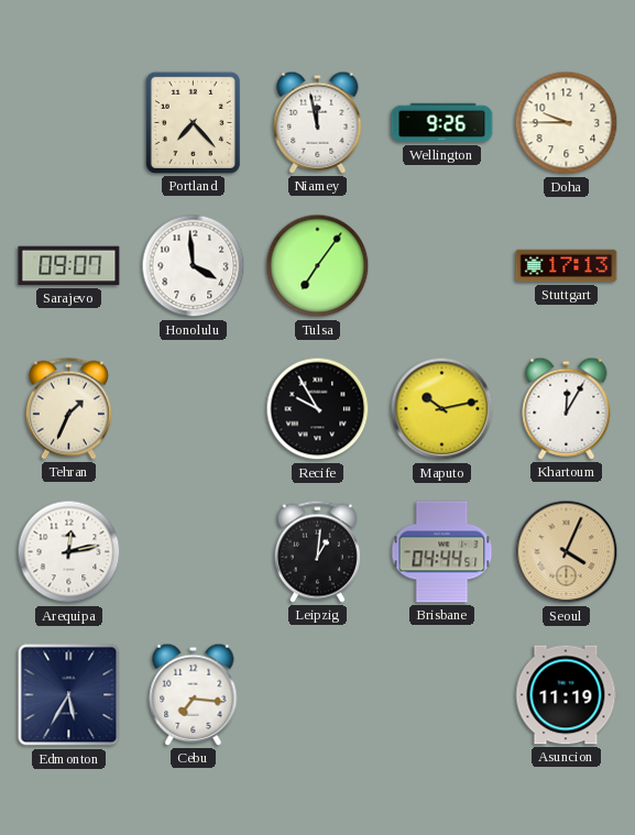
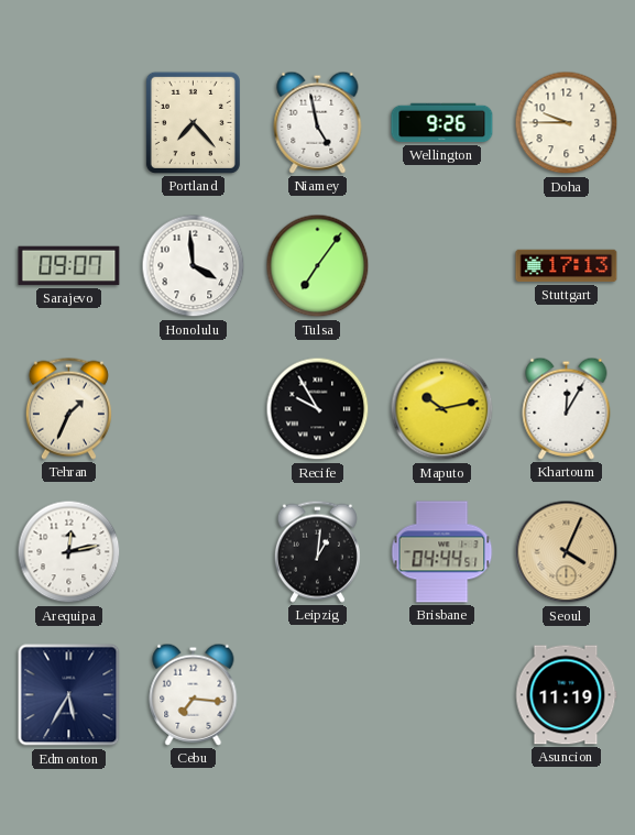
Niamey: 11:58 -> 4:58
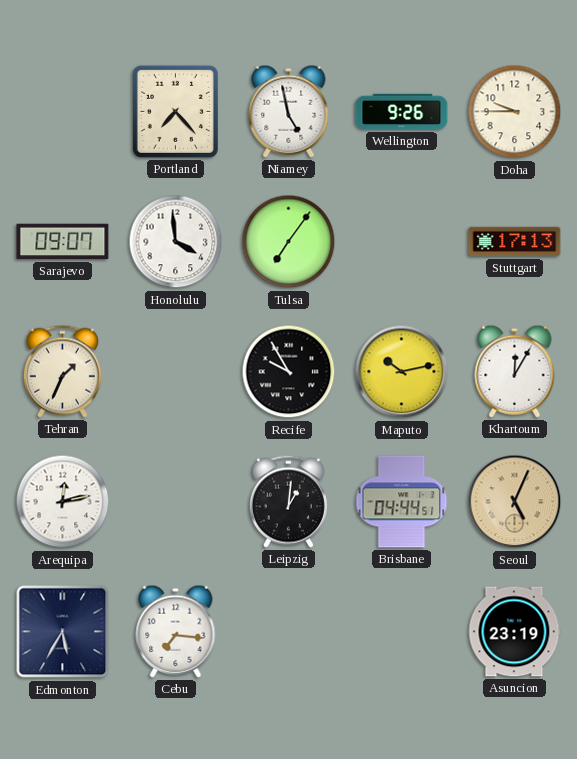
Seoul: 4:04 -> 5:04
Asuncion: 11:19 -> 23:19
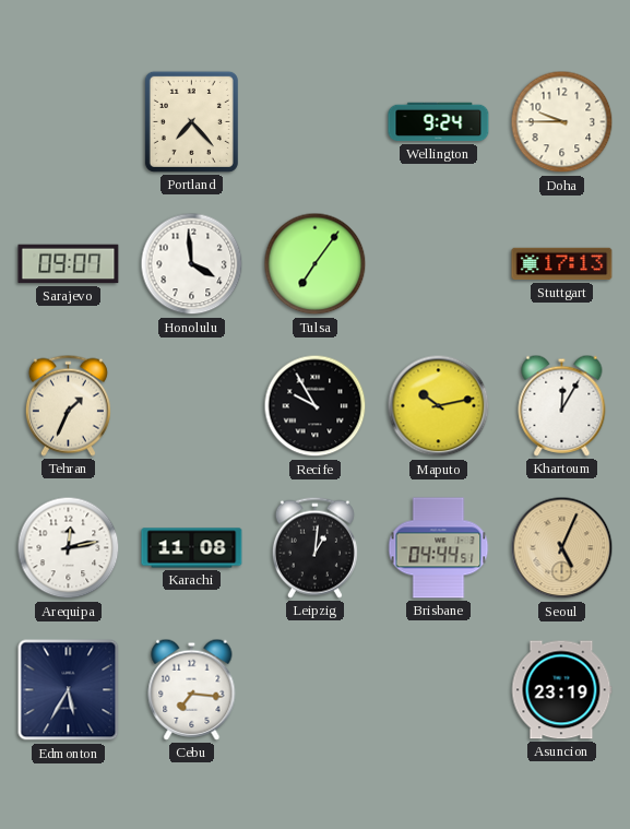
Niamey: 4:58 -> none
Wellington: 9:26 -> 9:24
Karachi: none -> 11:08
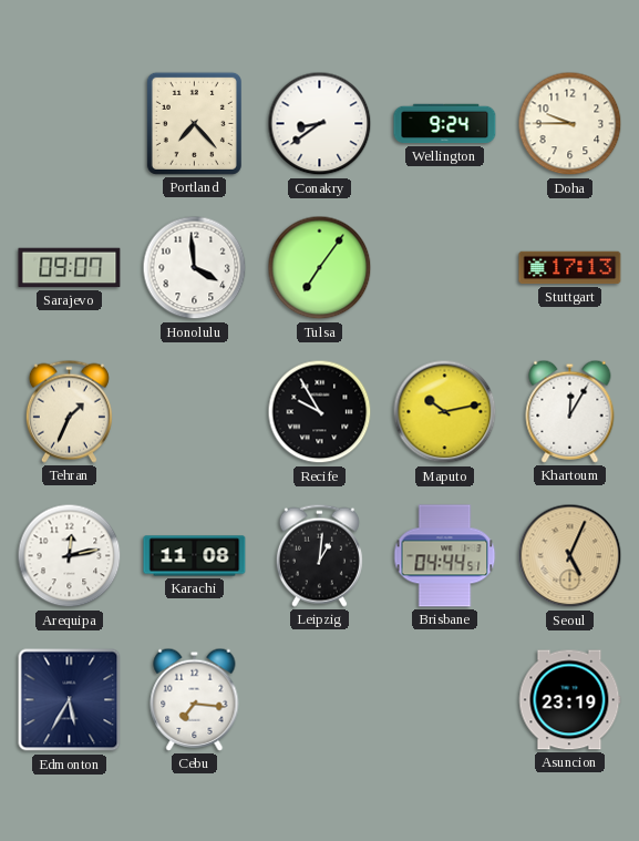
Conakry: none -> 8:39
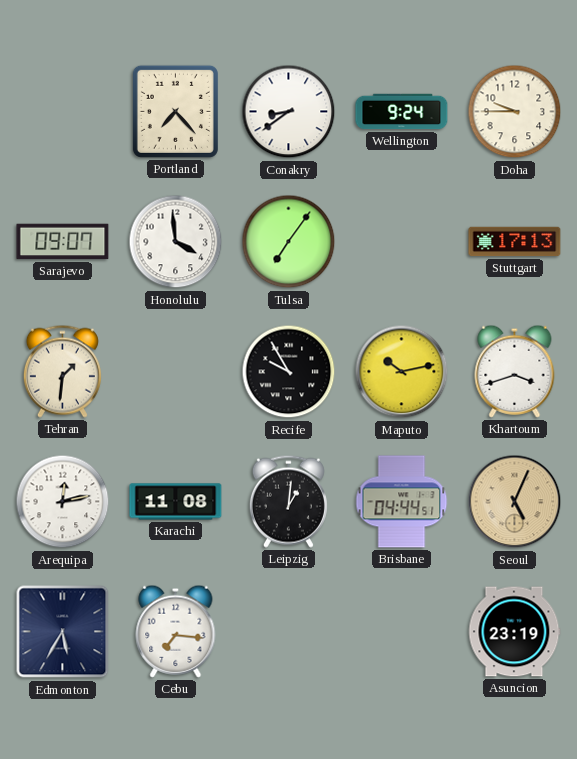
Tehran: 1:34 -> 1:31
Khartoum: 12:05 -> 3:42
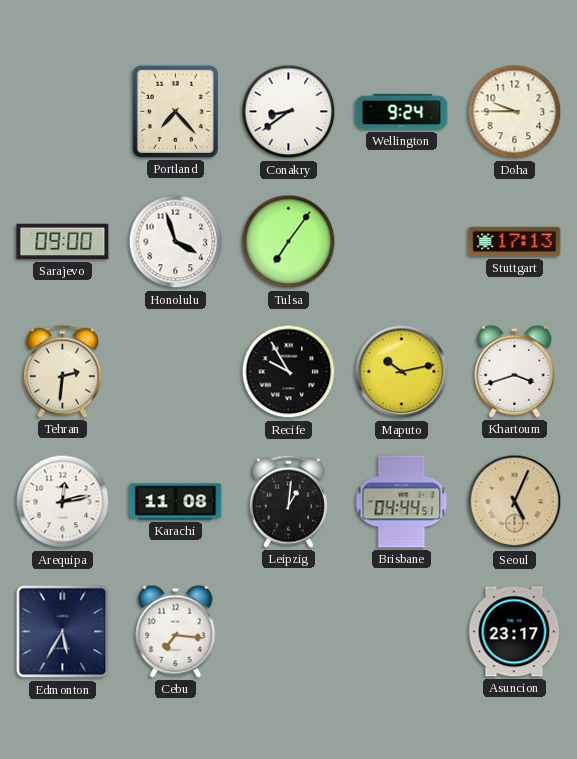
Sarajevo: 09:07 -> 09:00
Honolulu: 3:59 -> 3:57
Tehran: 1:31 -> 2:31
Asuncion: 23:19 -> 23:17
